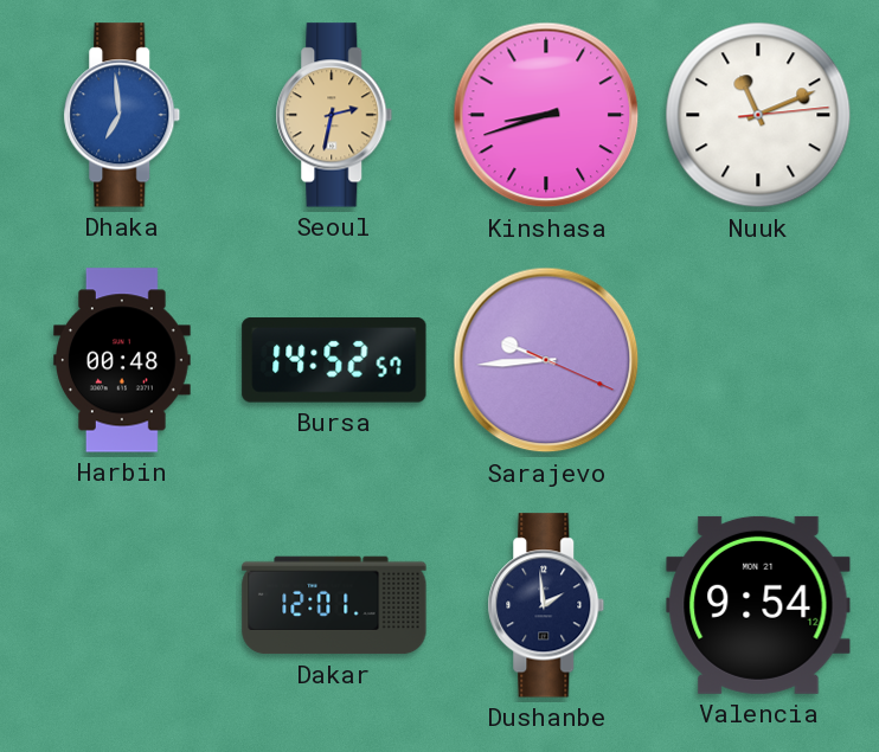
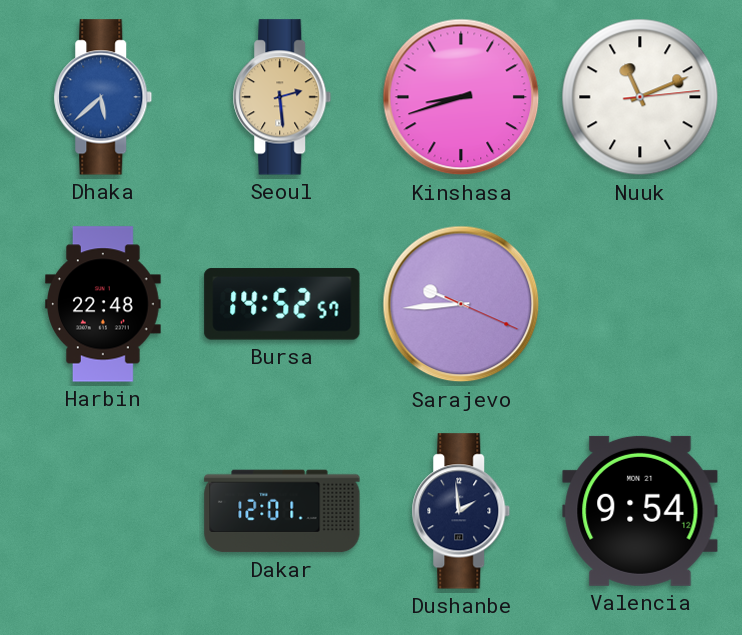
Dhaka: 6:59 -> 5:38
Seoul: 2:32 -> 2:29
Harbin: 00:48 -> 22:48
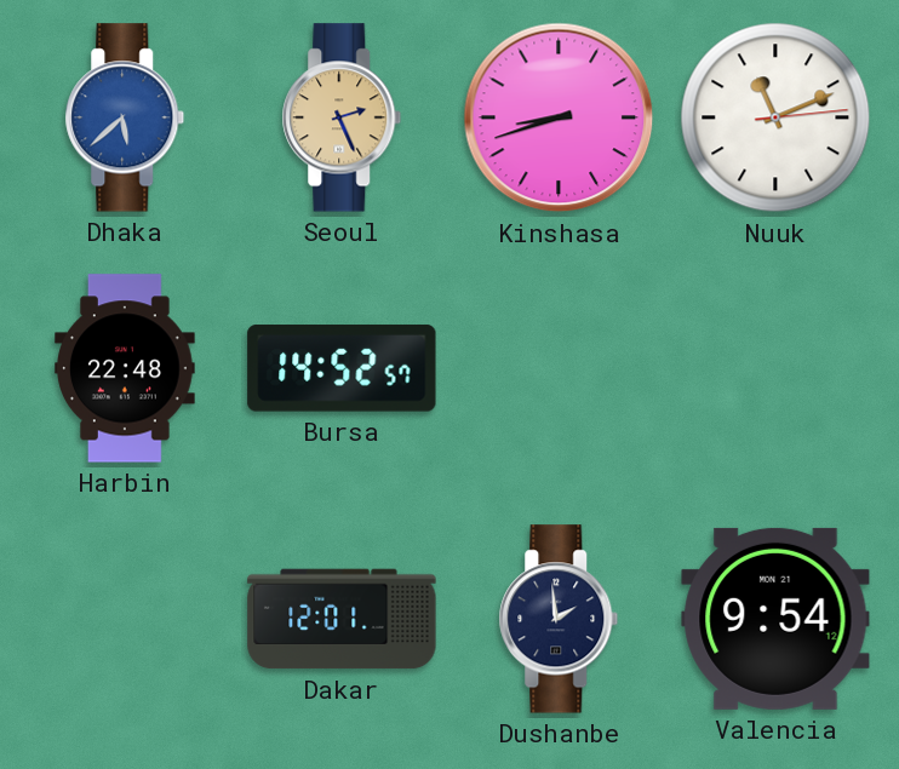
Seoul: 2:29 -> 2:26
Sarajevo: 9:44 -> none
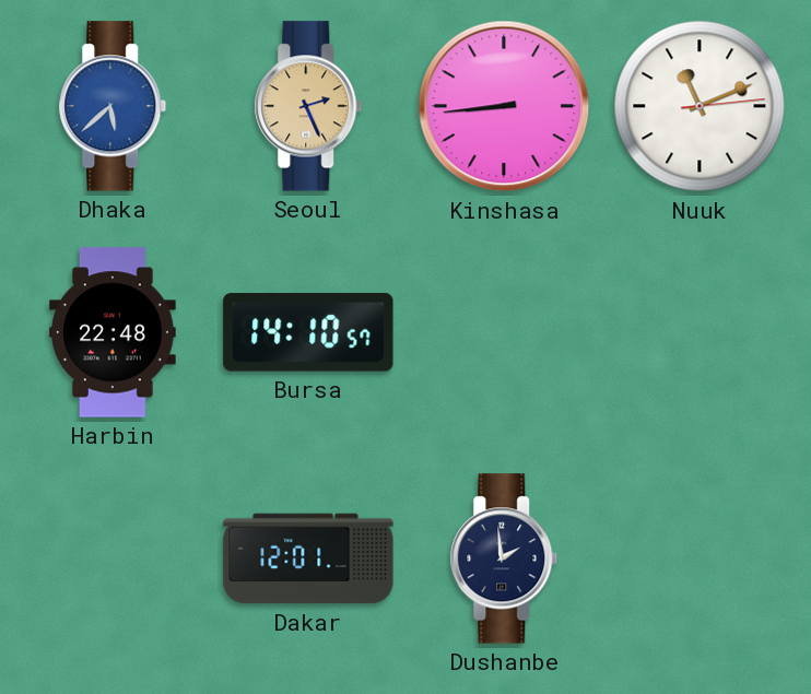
Kinshasa: 8:42 -> 8:44
Bursa: 14:52 -> 14:10
Valencia: 9:54 -> none
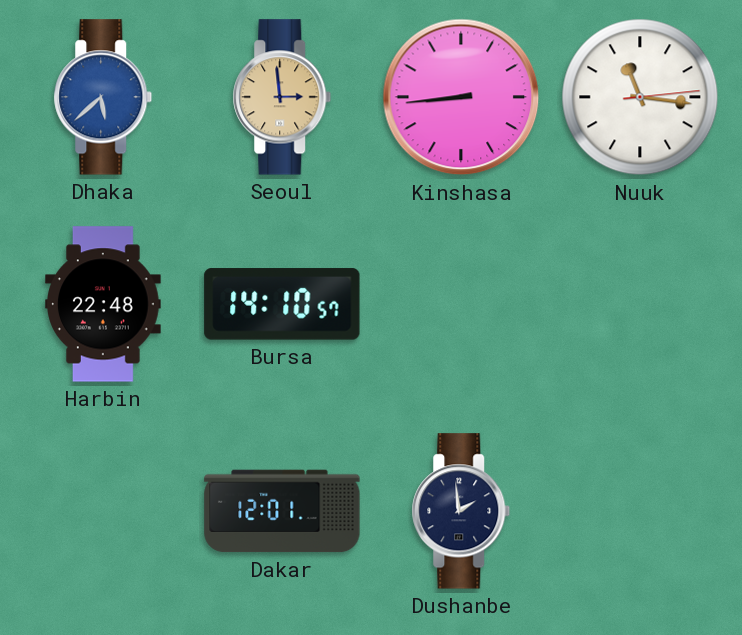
Seoul: 2:26 -> 2:59
Nuuk: 11:11 -> 11:16
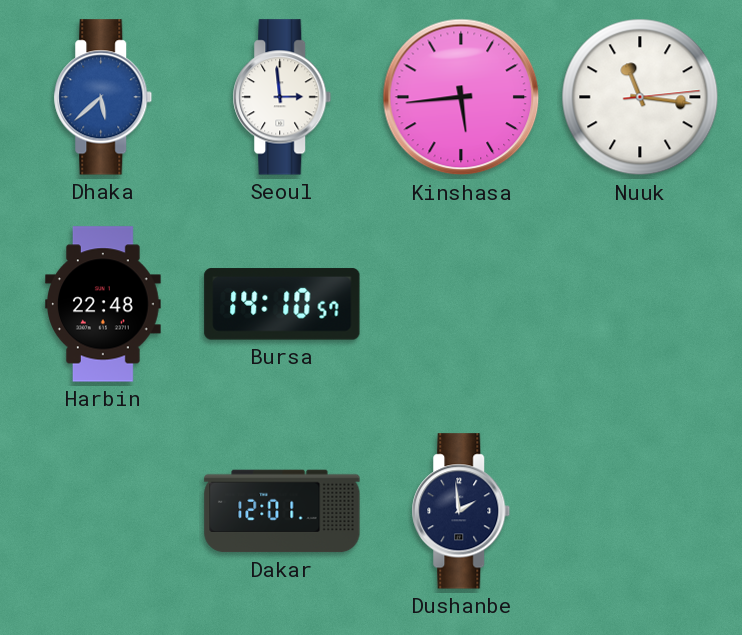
Seoul dial: champagne -> white
Kinshasa: 8:44 -> 5:44
